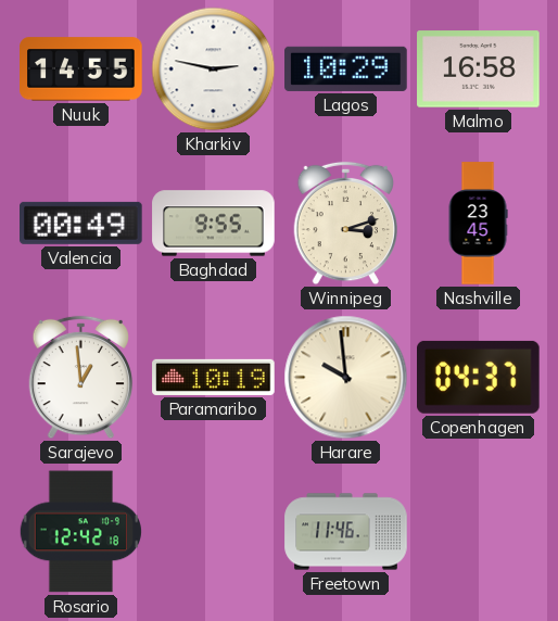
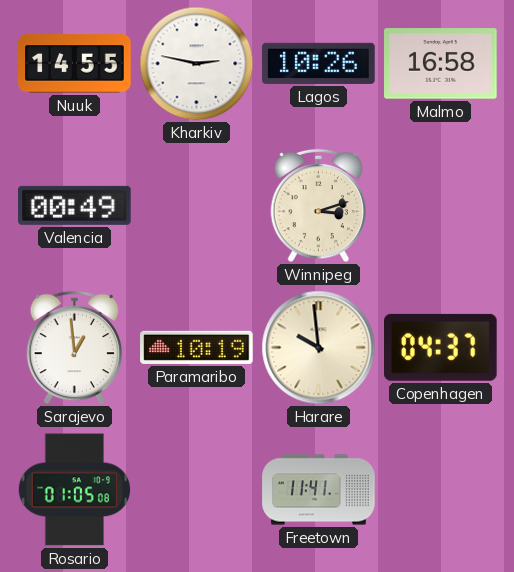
Lagos: 10:29 -> 10:26
Baghdad: 9:55 -> none
Nashville: 23:45 -> none
Rosario: 12:42 -> 01:05
Freetown: 11:46 -> 11:41
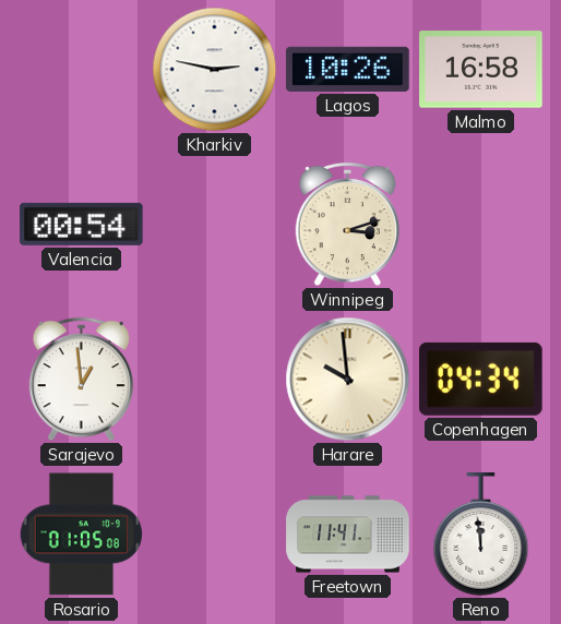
Nuuk: 14:55 -> none
Valencia: 00:49 -> 00:54
Paramaribo: 10:19 -> none
Copenhagen: 04:37 -> 04:34
Reno: none -> 11:59
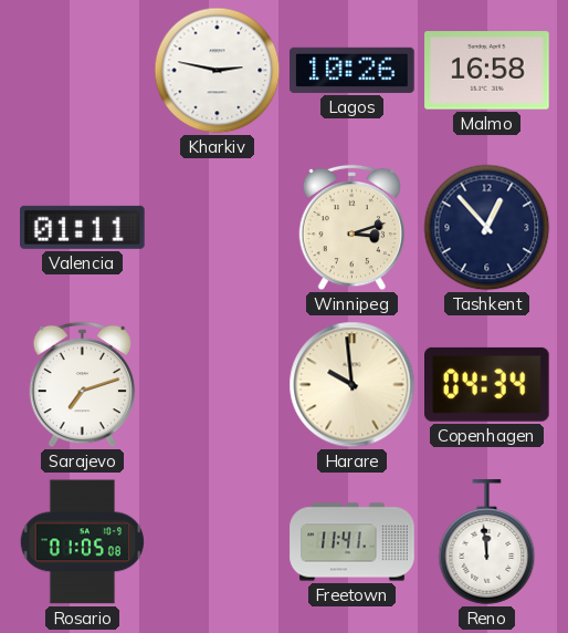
Valencia: 00:54 -> 01:11
Tashkent: none -> 12:53
Sarajevo: 12:59 -> 7:12
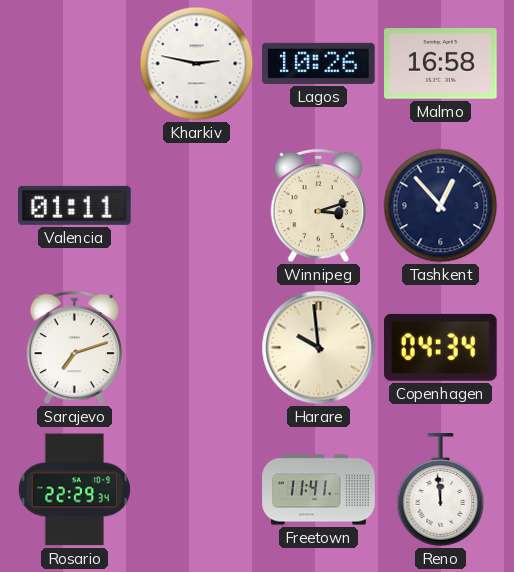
Rosario: 01:05 -> 22:29
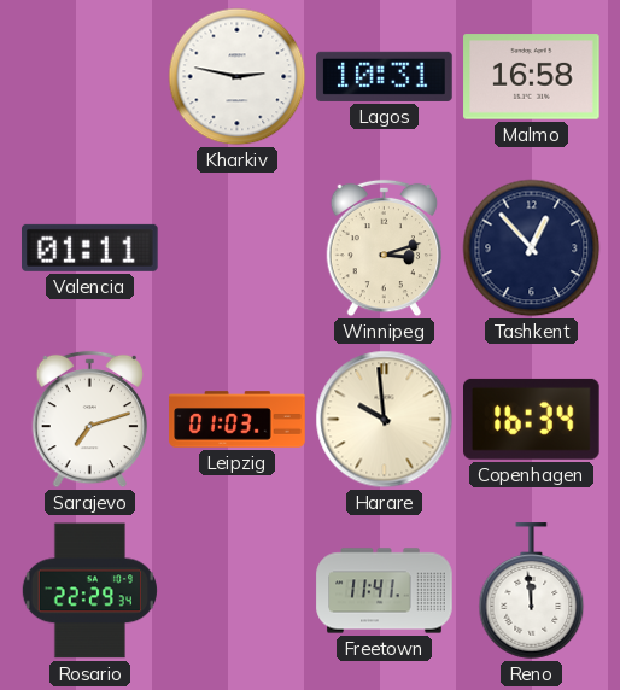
Lagos: 10:26 -> 10:31
Leipzig: none -> 01:03
Copenhagen: 04:34 -> 16:34
